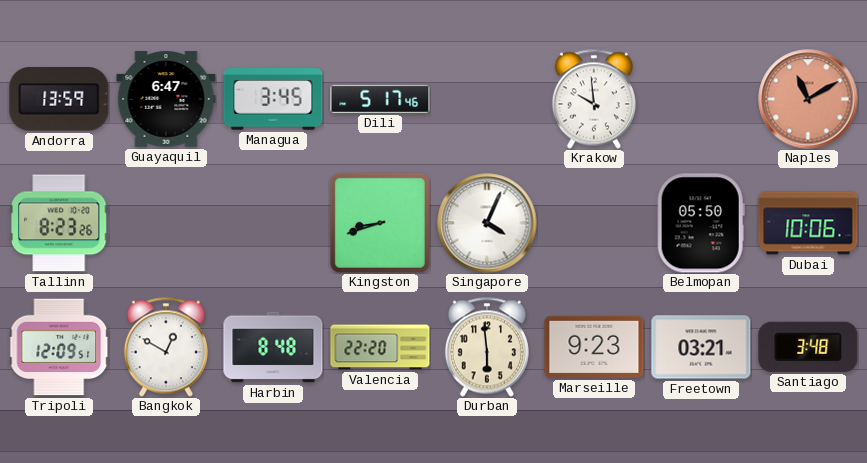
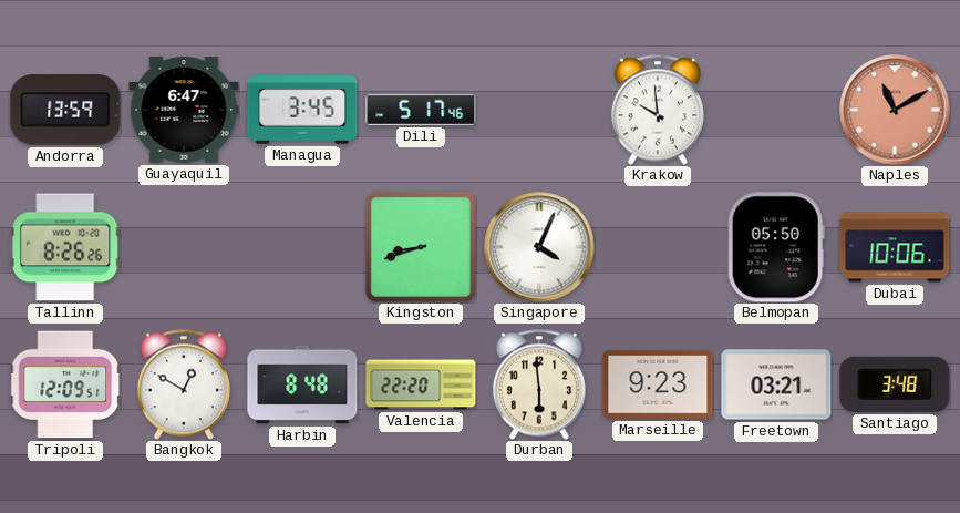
Tallinn: 8:23 -> 8:26
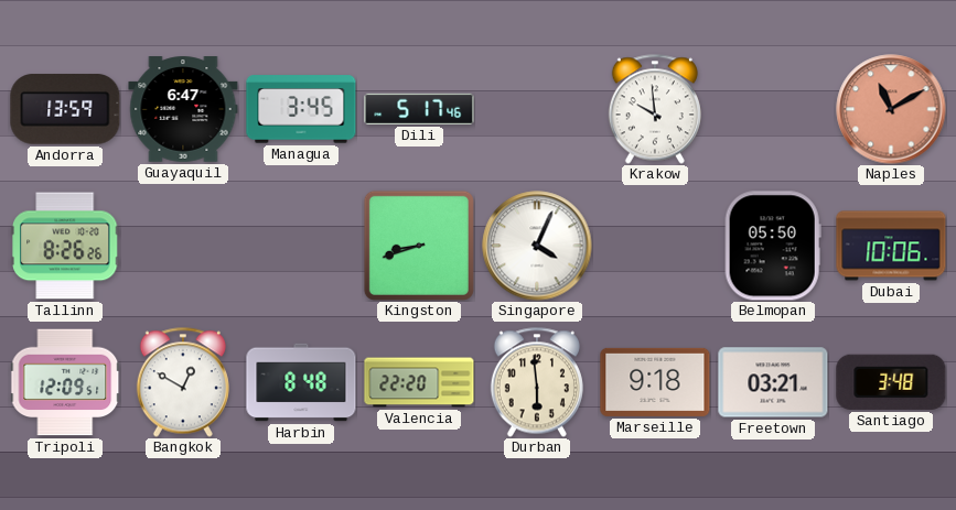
Marseille: 9:23 -> 9:18
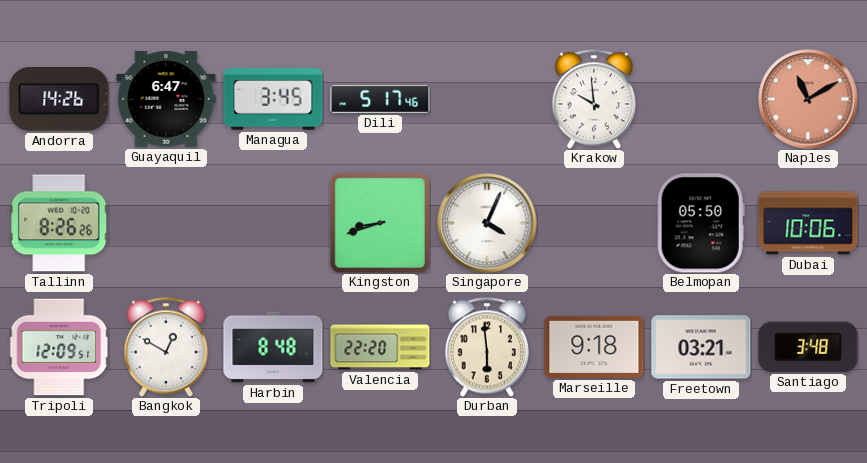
Andorra: 13:59 -> 14:26
